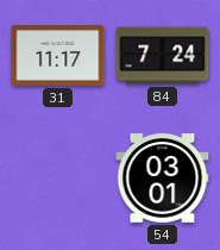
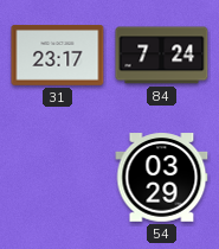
31: 11:17 -> 23:17
54: 03:01 -> 03:29
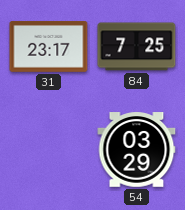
84: 7:24 -> 7:25
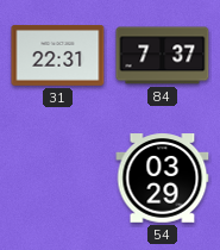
31: 23:17 -> 22:31
84: 7:25 -> 7:37
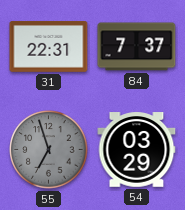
55: none -> 6:57
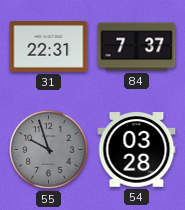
55: 6:57 -> 9:57
54: 03:29 -> 03:28
